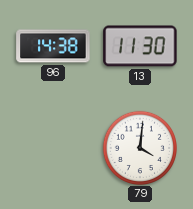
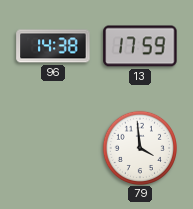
13: 11:30 -> 17:59
79: 4:01 -> 3:59
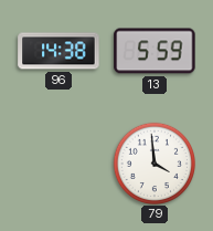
13: 17:59 -> 5:59
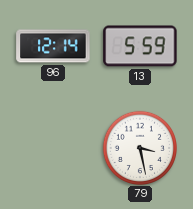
96: 14:38 -> 12:14
79: 3:59 -> 3:28
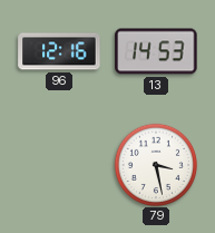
96: 12:14 -> 12:16
13: 5:59 -> 14:53
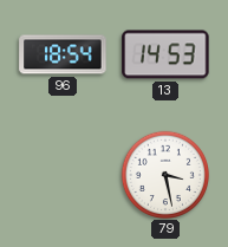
96: 12:16 -> 18:54
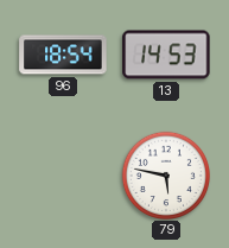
79: 3:28 -> 5:47
